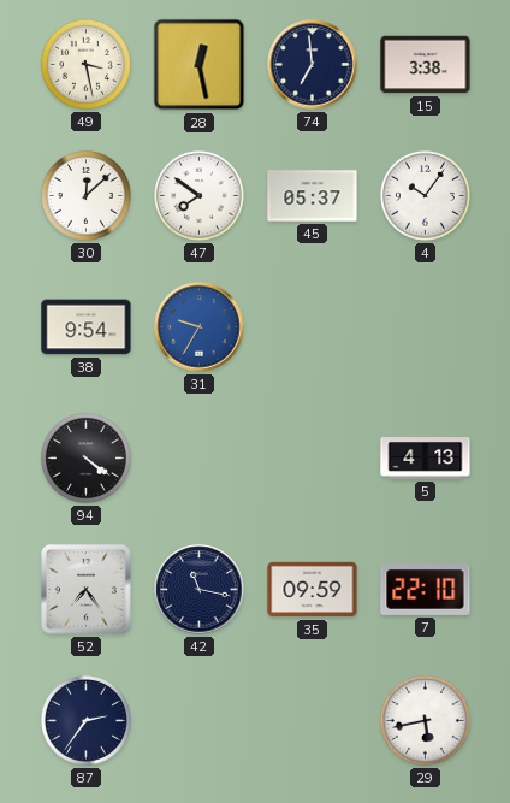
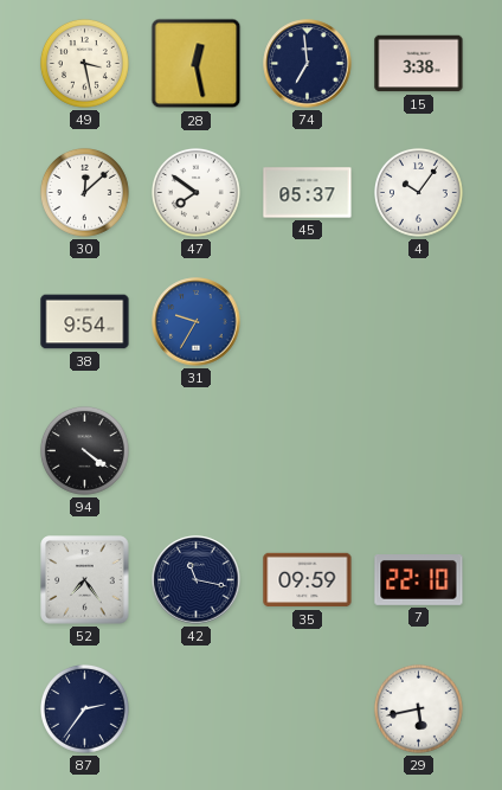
5: 4:13 -> none
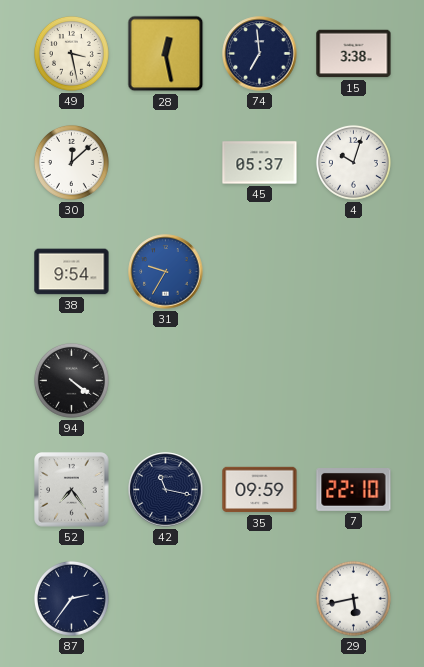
47: 7:51 -> none
4: 10:06 -> 10:03
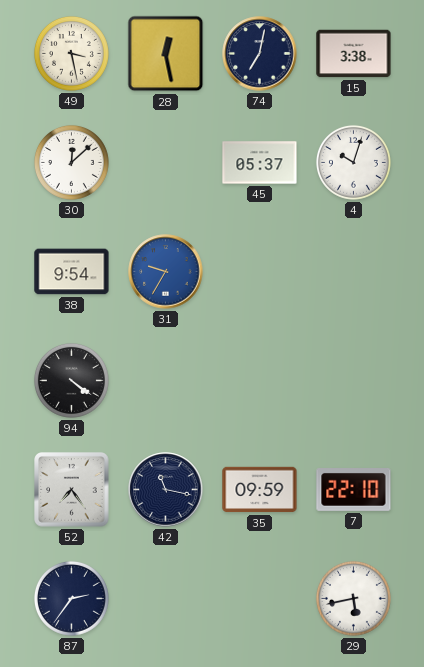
74: 6:59 -> 7:02
